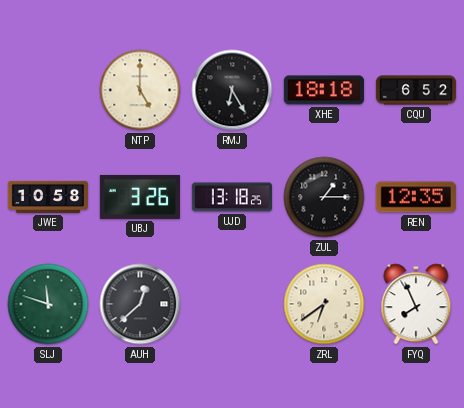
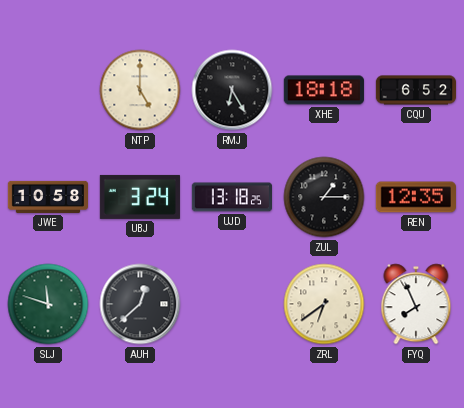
UBJ: 3:26 -> 3:24
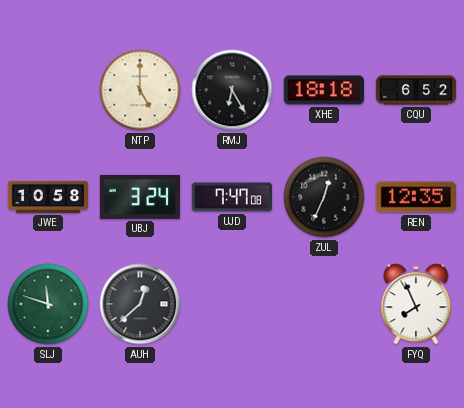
UJD: 13:18 -> 7:47
ZUL: 1:15 -> 12:34
ZRL: 6:39 -> none
